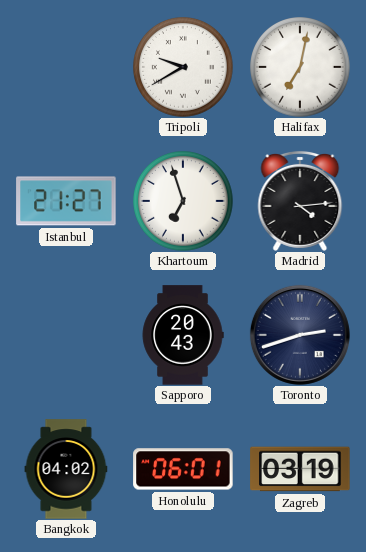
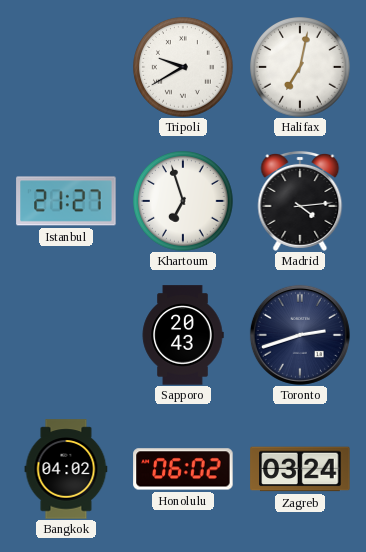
Honolulu: 06:01 -> 06:02
Zagreb: 03:19 -> 03:24
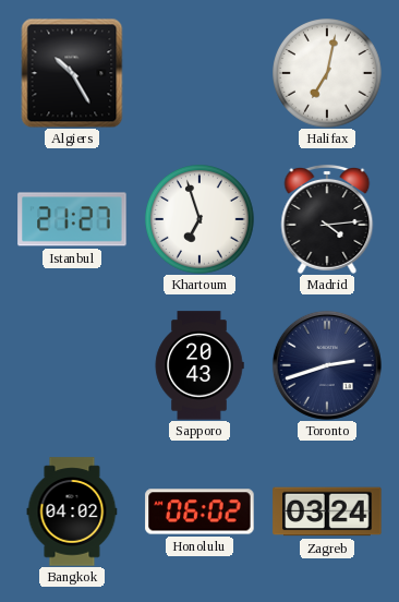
Algiers: none -> 10:25
Tripoli: 9:40 -> none
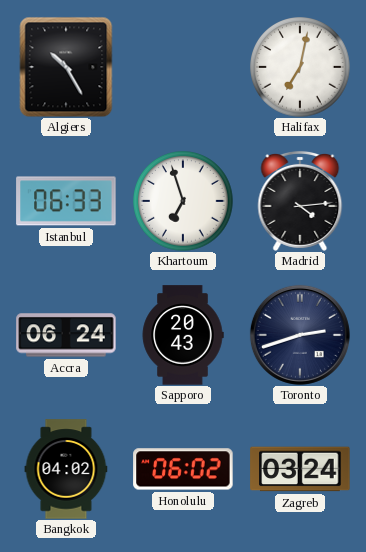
Istanbul: 21:27 -> 06:33
Accra: none -> 06:24
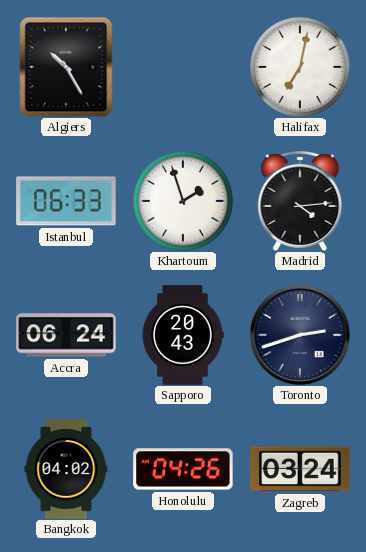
Khartoum: 6:57 -> 1:57
Honolulu: 06:02 -> 04:26
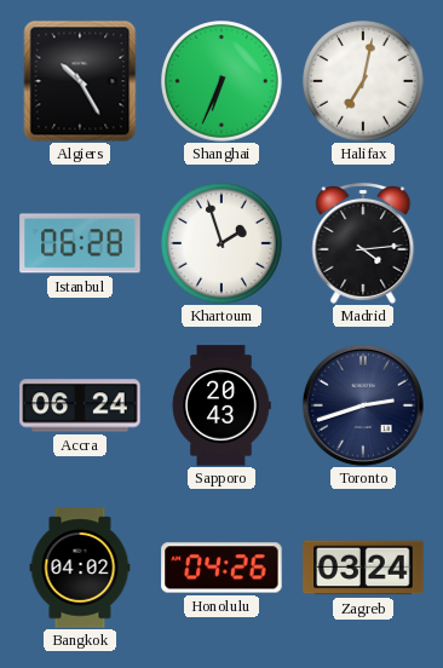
Shanghai: none -> 6:34
Istanbul: 06:33 -> 06:28
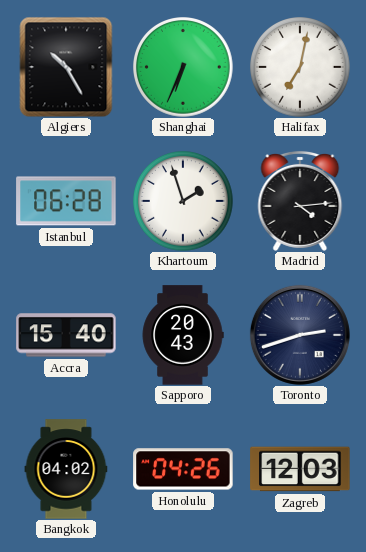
Accra: 06:24 -> 15:40
Zagreb: 03:24 -> 12:03
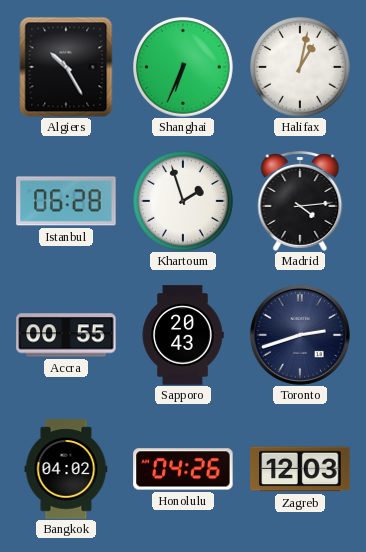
Halifax: 7:02 -> 1:02
Accra: 15:40 -> 00:55
